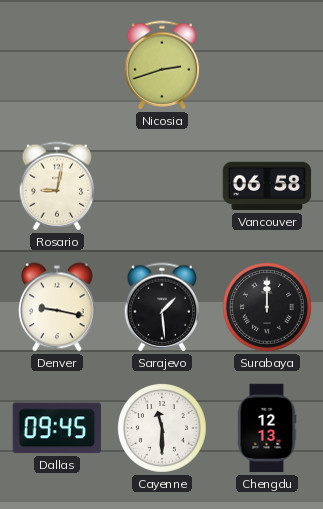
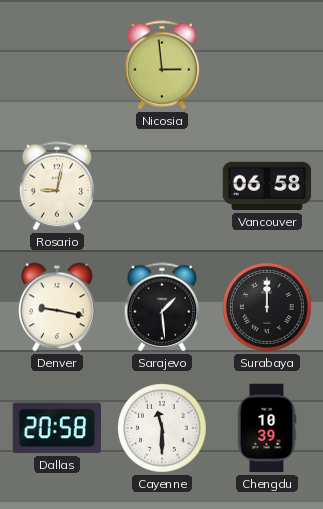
Nicosia: 2:42 -> 2:59
Dallas: 09:45 -> 20:58
Chengdu: 12:13 -> 10:39
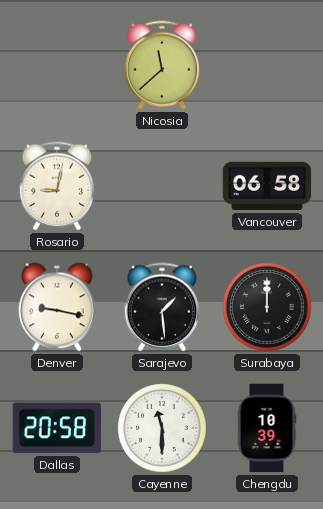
Nicosia: 2:59 -> 11:38
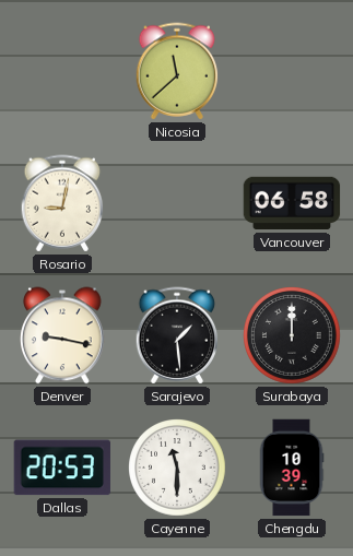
Dallas: 20:58 -> 20:53
